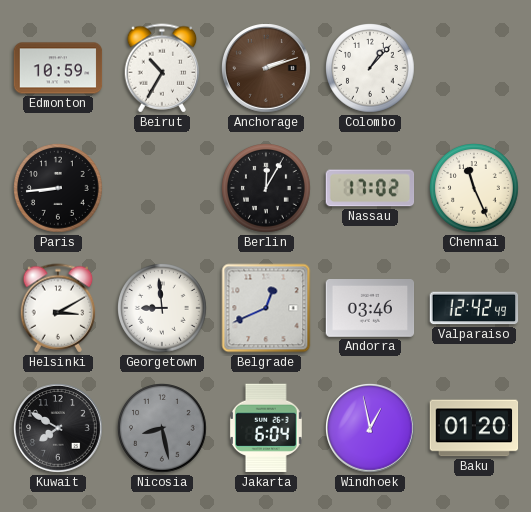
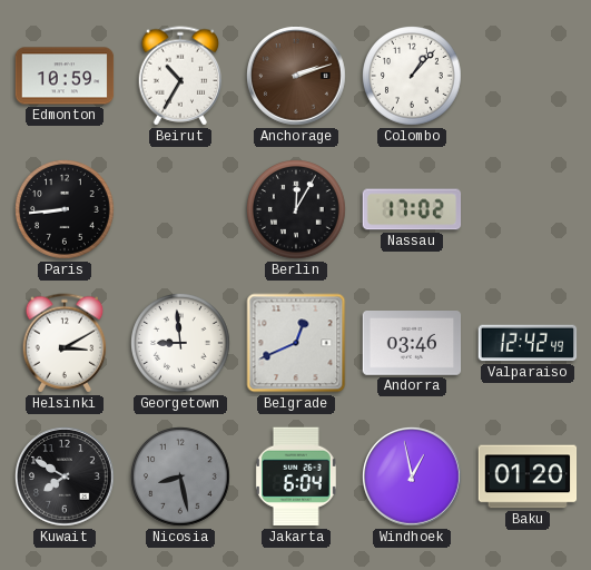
Chennai: 11:26 -> none
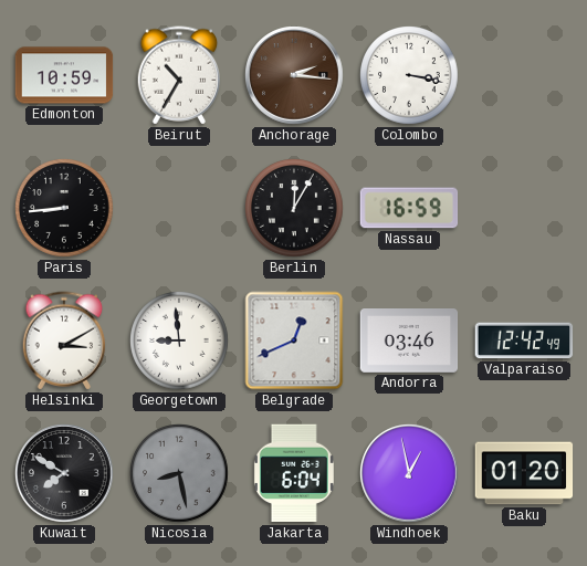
Anchorage: 2:12 -> 2:16
Colombo: 1:07 -> 3:17
Nassau: 17:02 -> 16:59
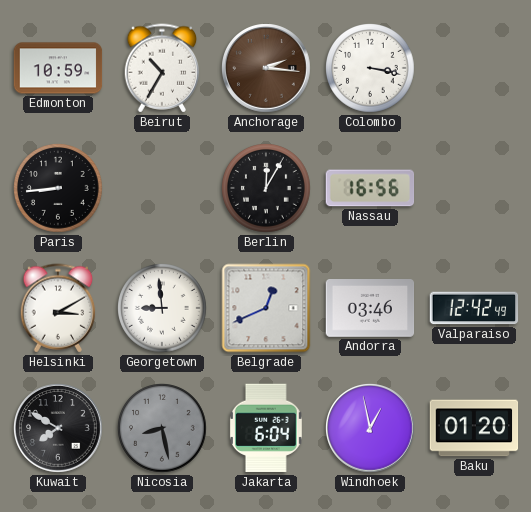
Nassau: 16:59 -> 16:56
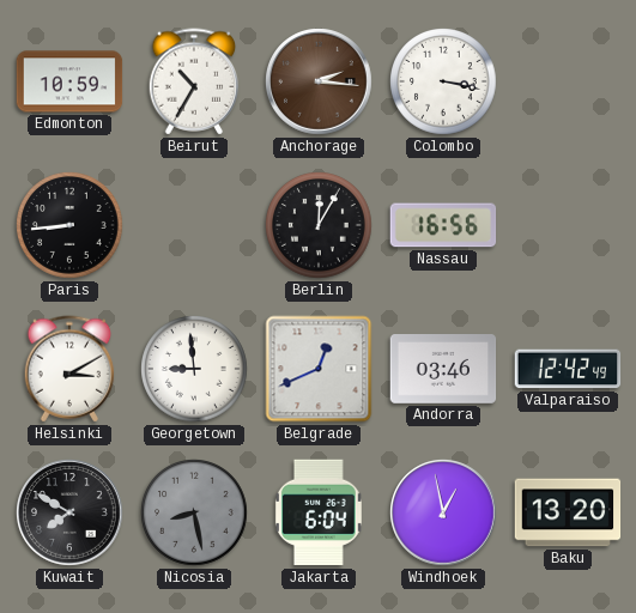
Baku: 01:20 -> 13:20
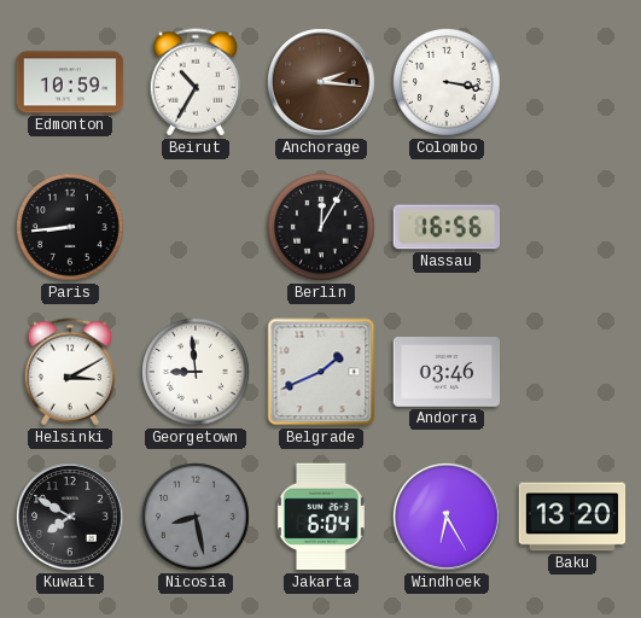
Belgrade: 12:41 -> 1:41
Valparaiso: 12:42 -> none
Windhoek: 12:58 -> 6:25
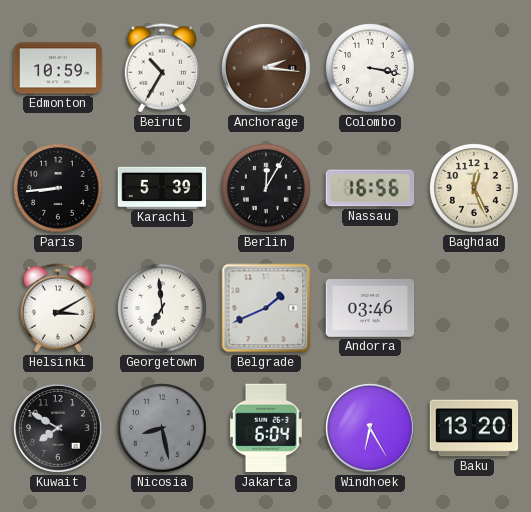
Karachi: none -> 5:39
Baghdad: none -> 12:26
Georgetown: 8:59 -> 6:59
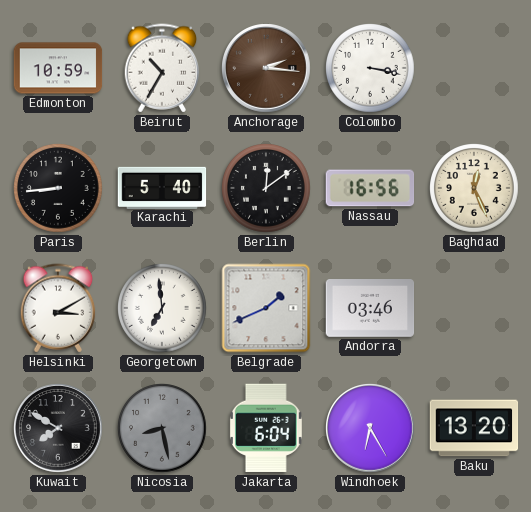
Karachi: 5:39 -> 5:40
Berlin: 12:05 -> 12:09
